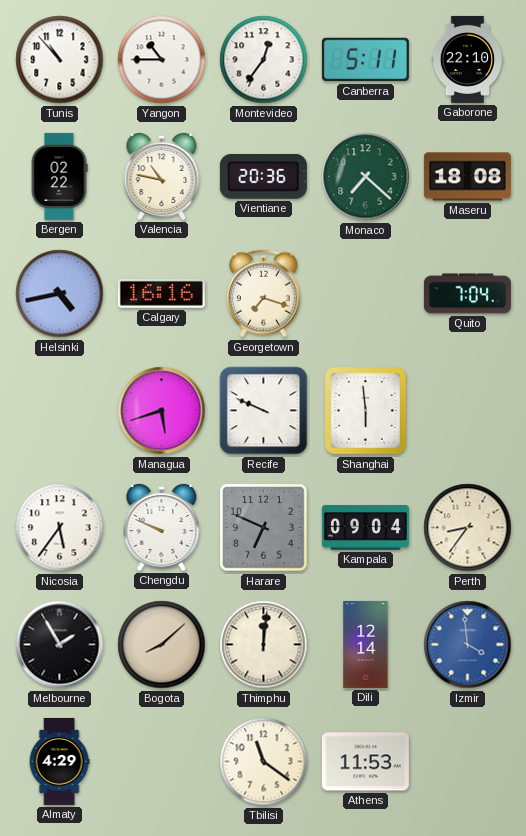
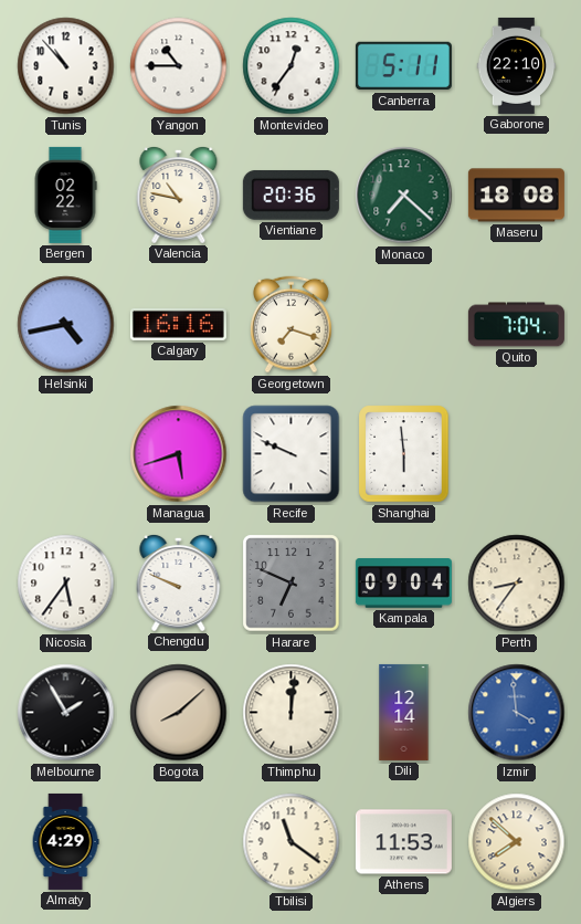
Algiers: none -> 7:52
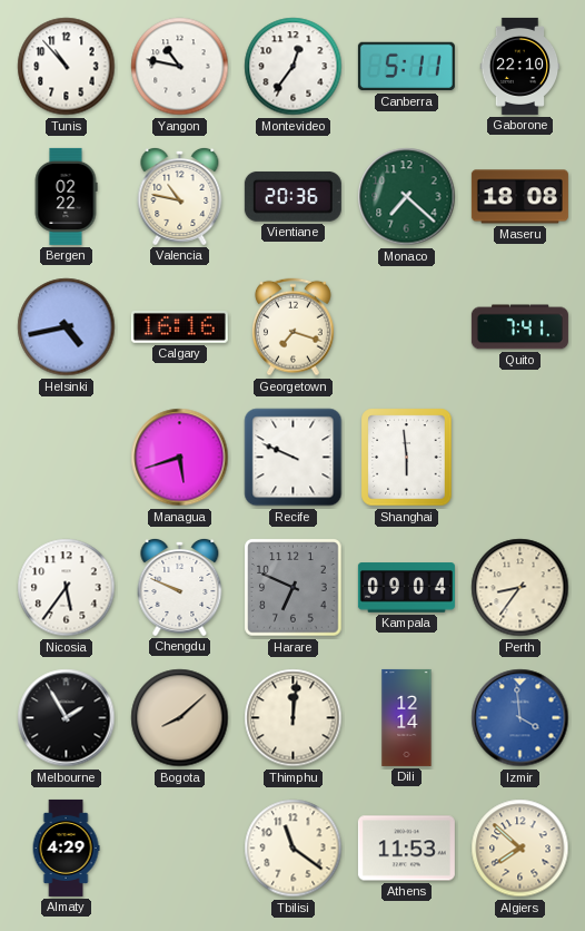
Yangon: 10:45 -> 10:47
Quito: 7:04 -> 7:41
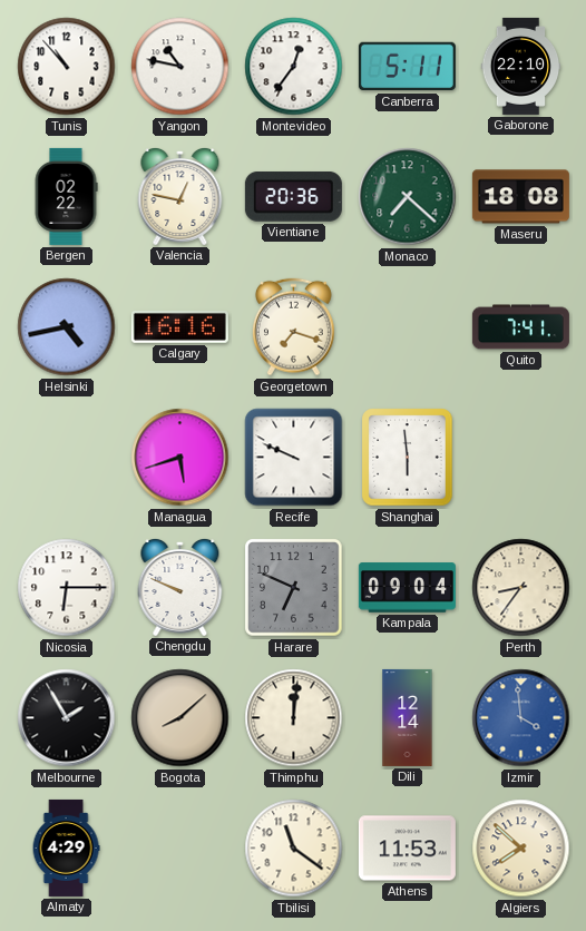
Valencia: 10:47 -> 12:47
Nicosia: 5:36 -> 6:15
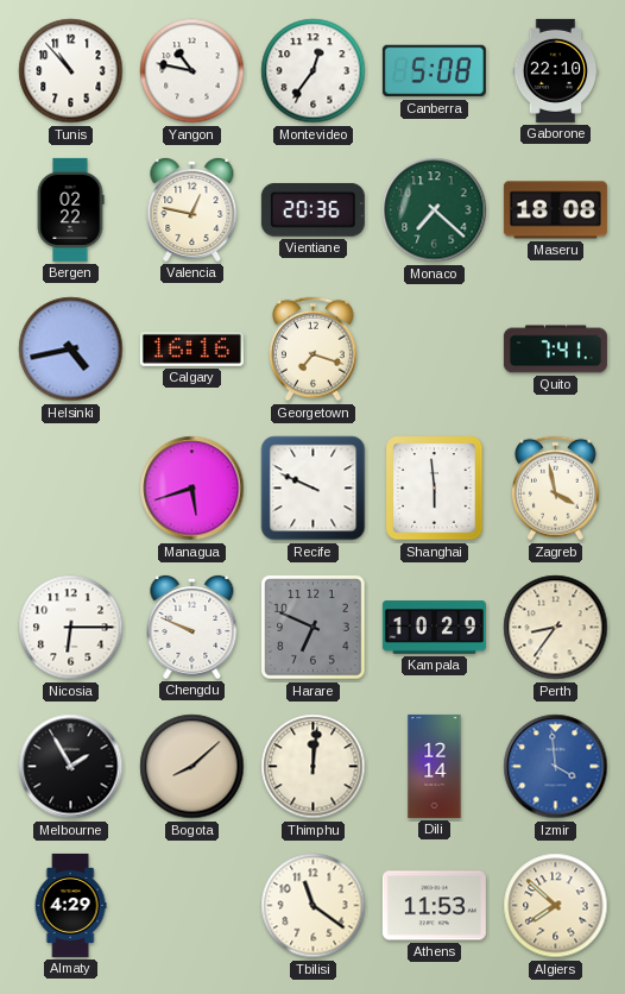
Canberra: 5:11 -> 5:08
Zagreb: none -> 3:58
Kampala: 09:04 -> 10:29
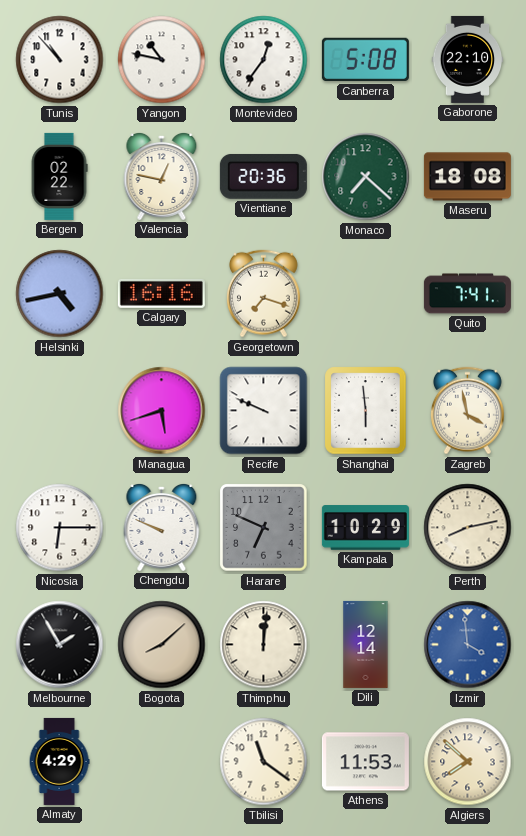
Perth: 8:36 -> 8:13
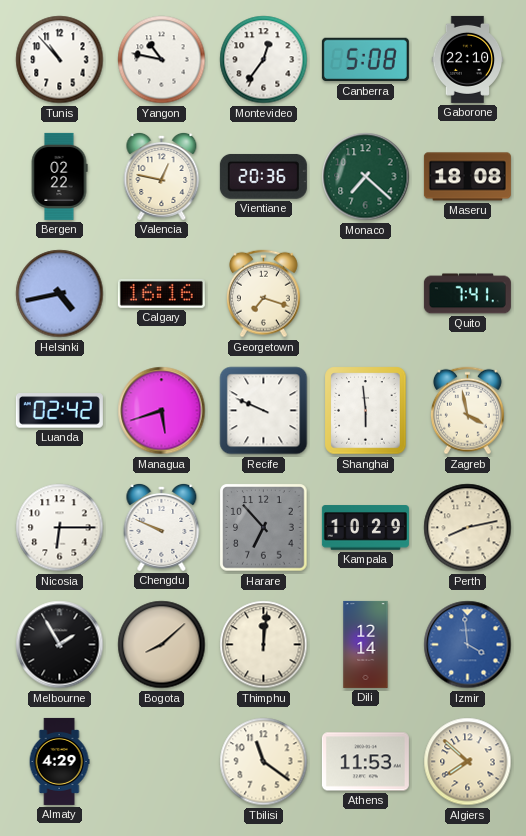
Luanda: none -> 02:42
Harare: 6:49 -> 6:53
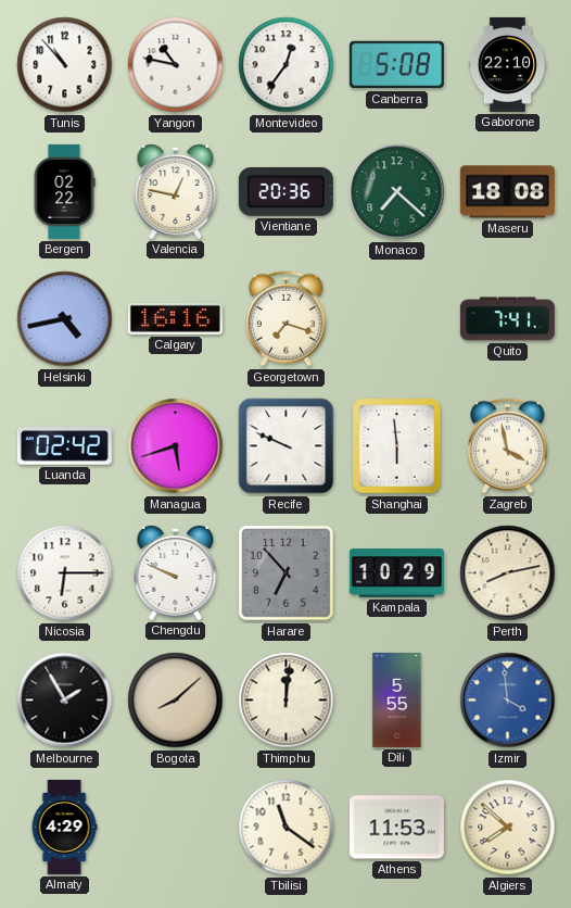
Dili: 12:14 -> 5:55
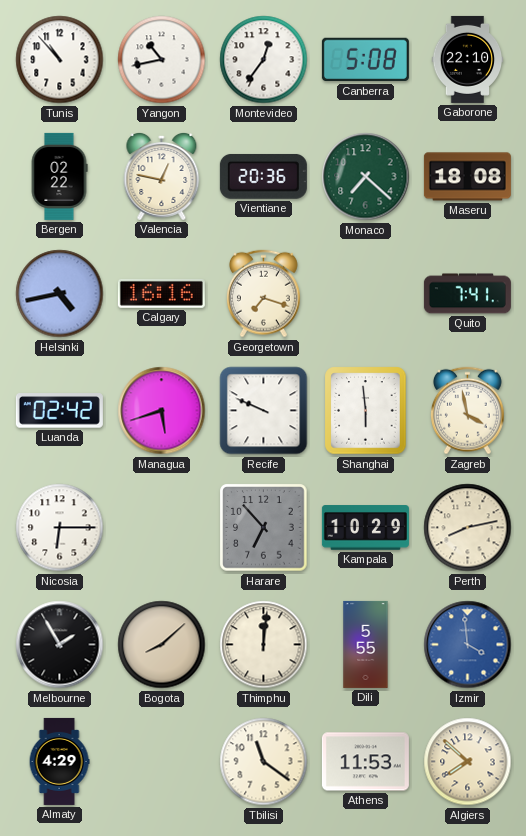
Yangon: 10:47 -> 10:43
Chengdu: 9:49 -> none
